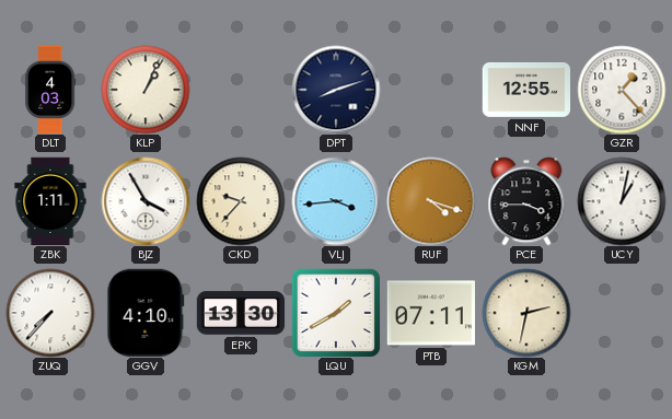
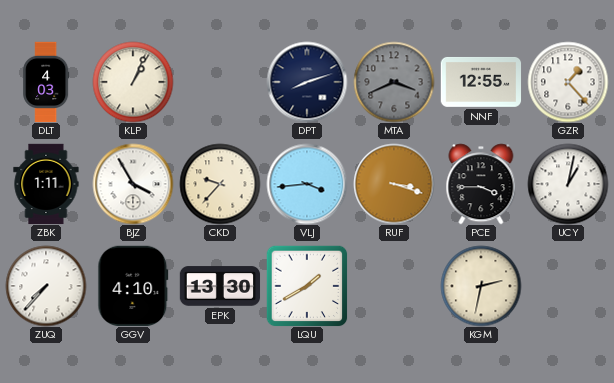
MTA: none -> 3:41
RUF: 4:18 -> 3:18
PTB: 07:11 -> none
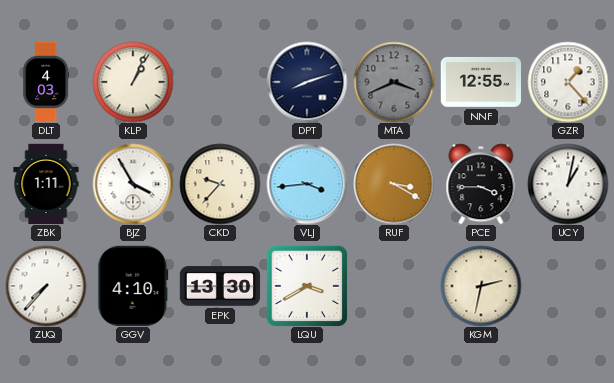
RUF: 3:18 -> 3:20
LQU: 1:40 -> 3:40
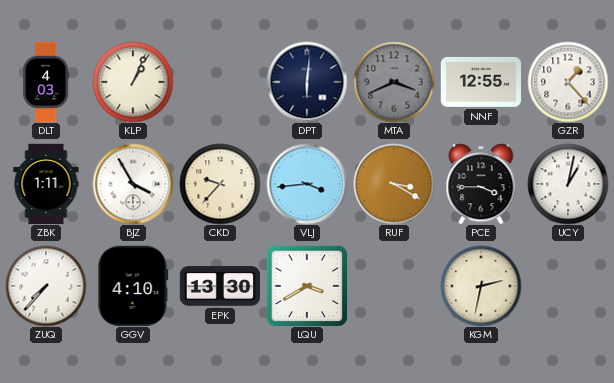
DPT: 8:12 -> 6:01
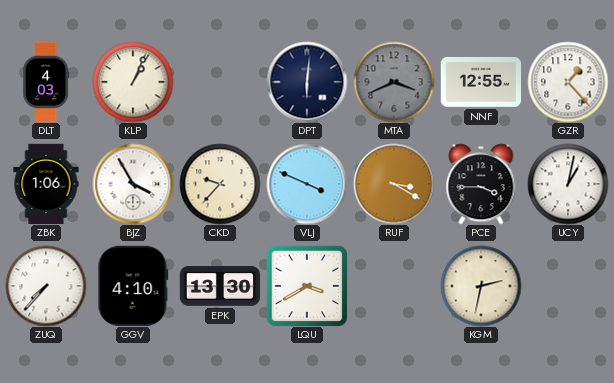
ZBK: 1:11 -> 1:06
VLJ: 3:44 -> 3:49
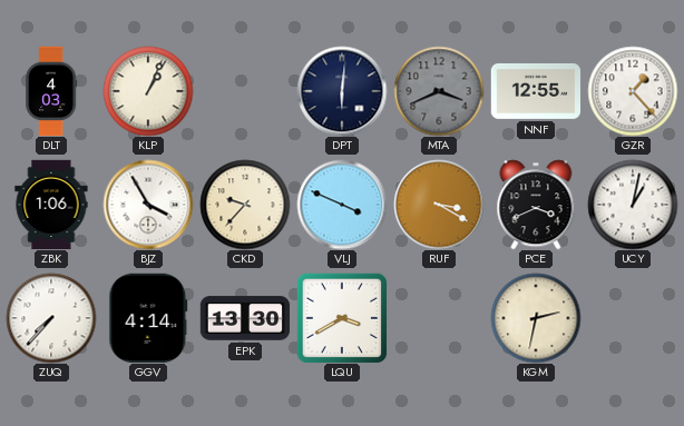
PCE: 3:45 -> 3:41
GGV: 4:10 -> 4:14
